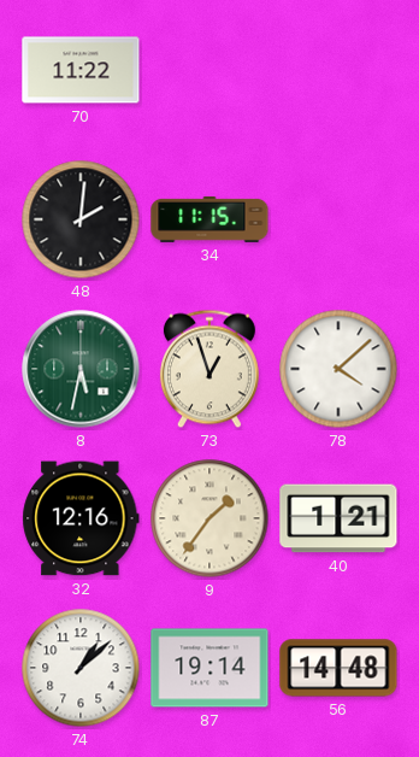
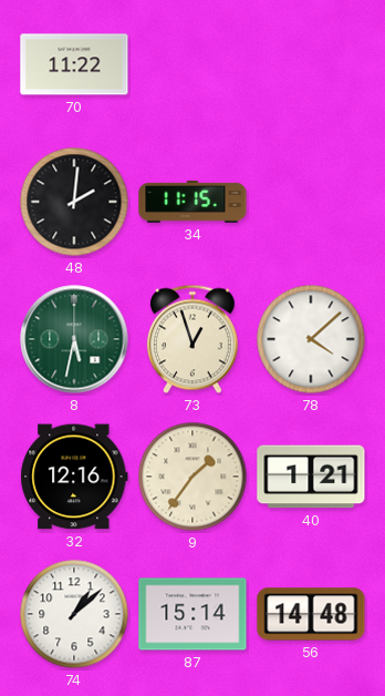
87: 19:14 -> 15:14
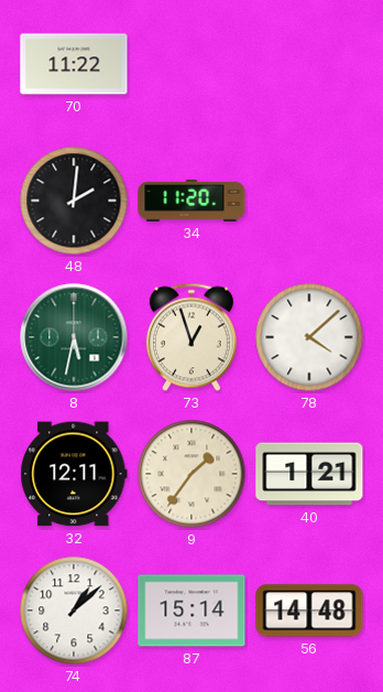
34: 11:15 -> 11:20
32: 12:16 -> 12:11
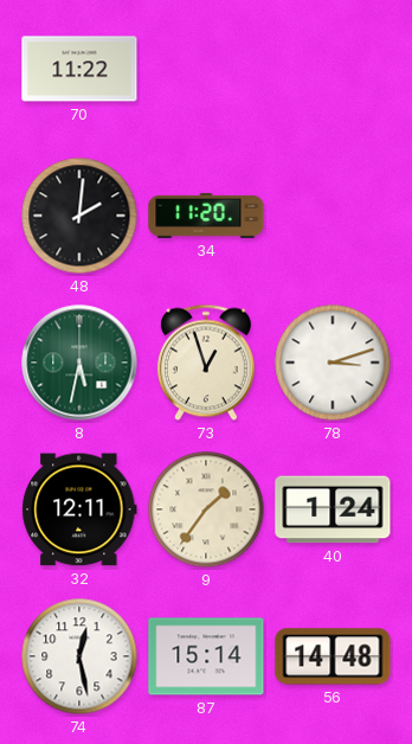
78: 4:08 -> 3:12
40: 1:21 -> 1:24
74: 1:08 -> 12:28
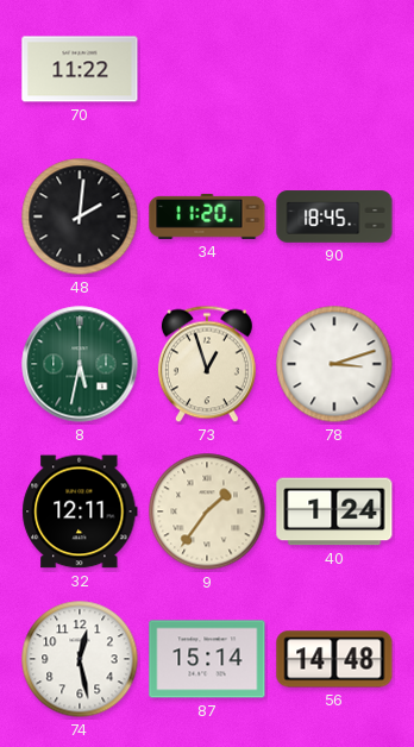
90: none -> 18:45
